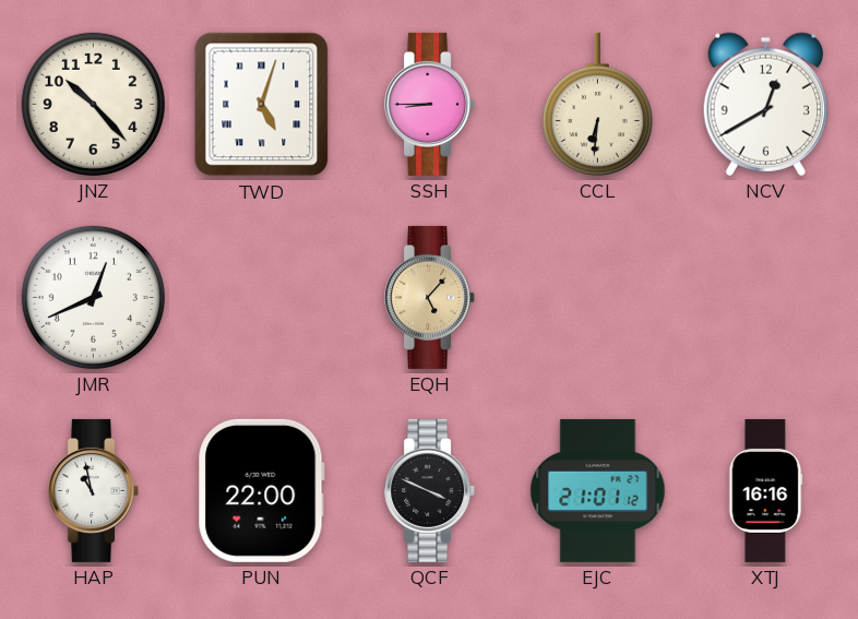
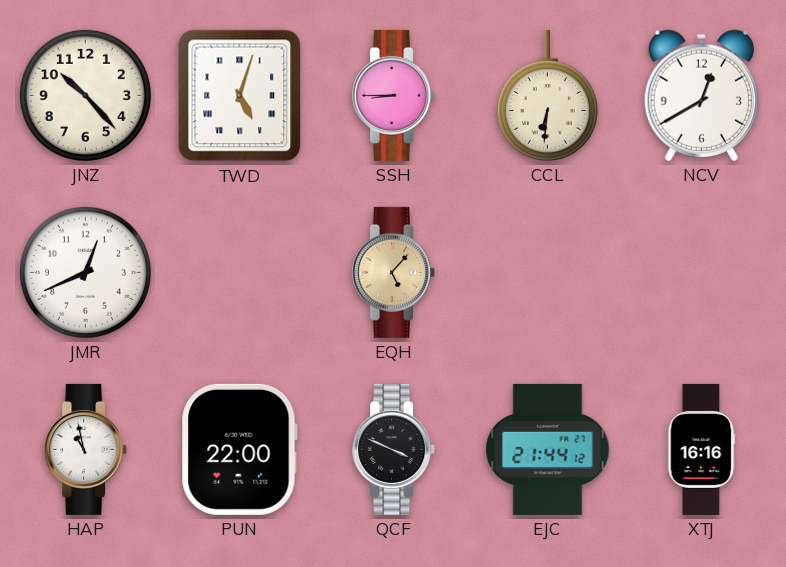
EJC: 21:01 -> 21:44
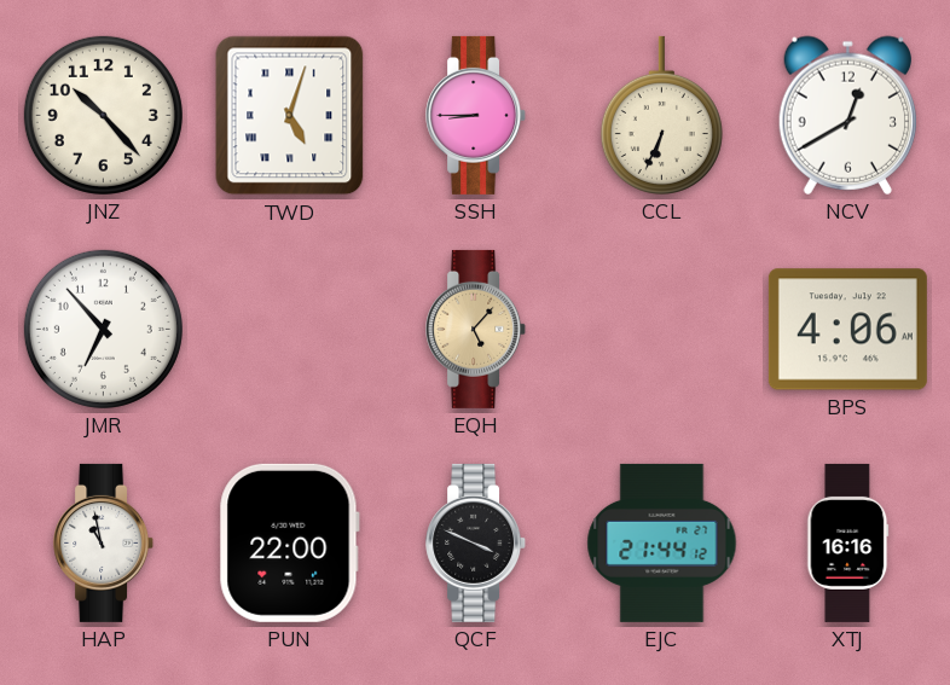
CCL: 6:31 -> 6:34
JMR: 12:41 -> 6:53
BPS: none -> 4:06
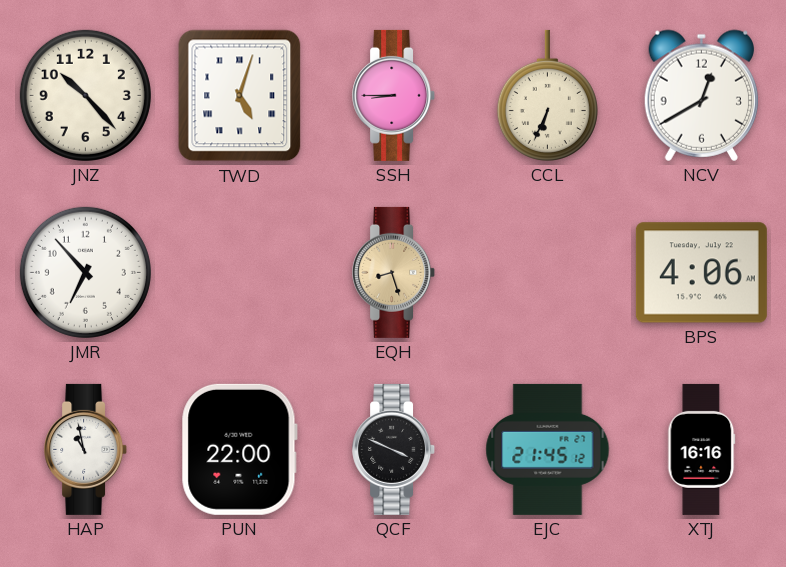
EQH: 5:07 -> 8:27
EJC: 21:44 -> 21:45
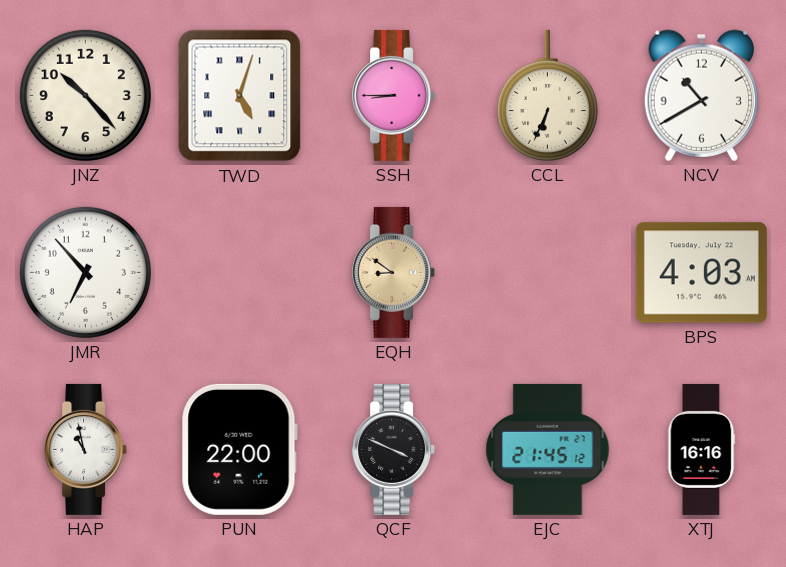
NCV: 12:40 -> 10:40
EQH: 8:27 -> 8:51
BPS: 4:06 -> 4:03
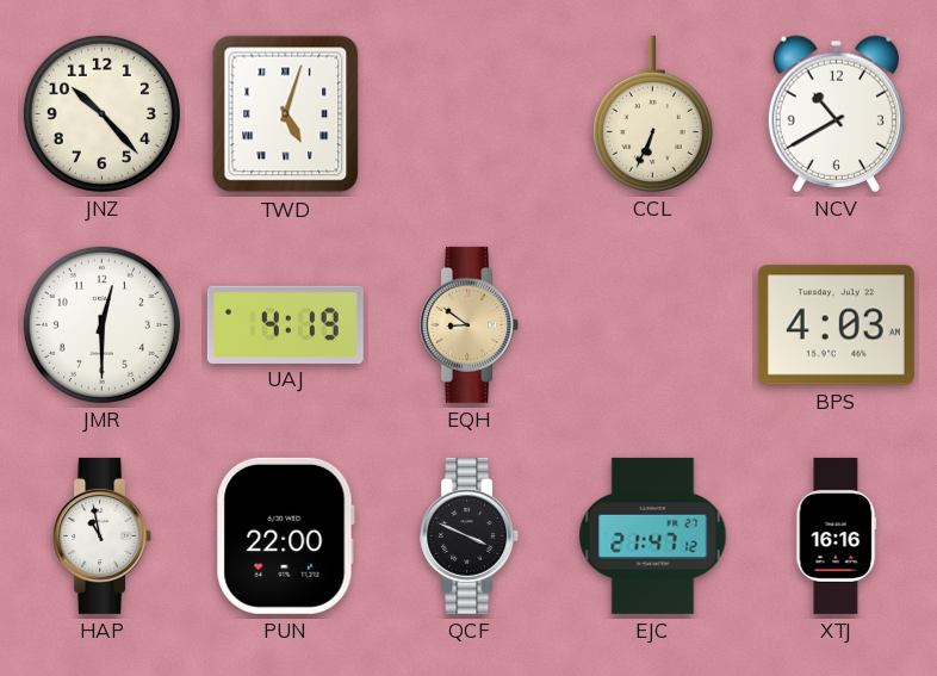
SSH: 8:45 -> none
JMR: 6:53 -> 12:30
UAJ: none -> 4:19
EJC: 21:45 -> 21:47
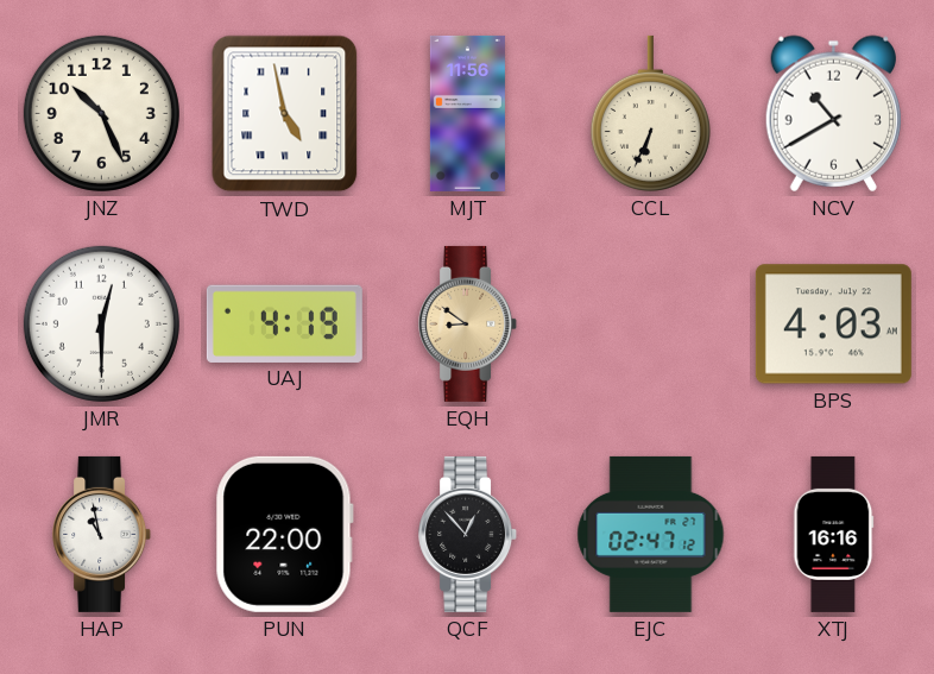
JNZ: 10:23 -> 10:26
TWD: 5:03 -> 4:58
MJT: none -> 11:56
QCF: 3:49 -> 12:53
EJC: 21:47 -> 02:47
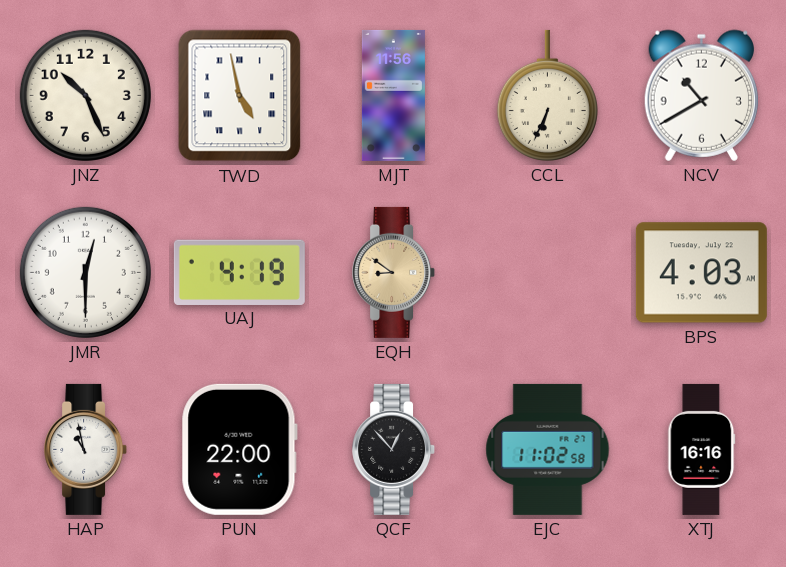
EJC: 02:47 -> 11:02
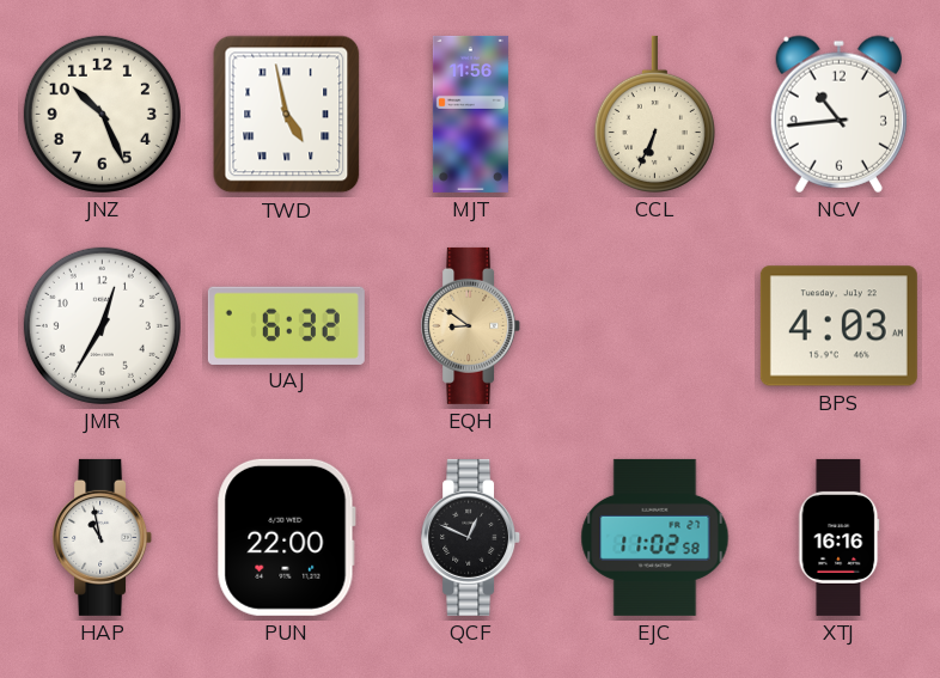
NCV: 10:40 -> 10:44
JMR: 12:30 -> 12:35
UAJ: 4:19 -> 6:32
QCF: 12:53 -> 12:49
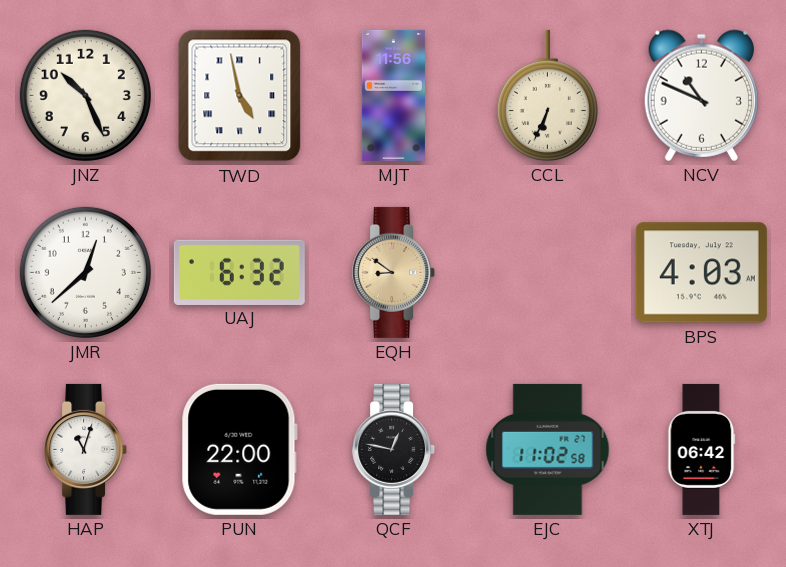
NCV: 10:44 -> 10:49
JMR: 12:35 -> 12:38
HAP: 10:58 -> 11:03
QCF: 12:49 -> 12:47
XTJ: 16:16 -> 06:42
